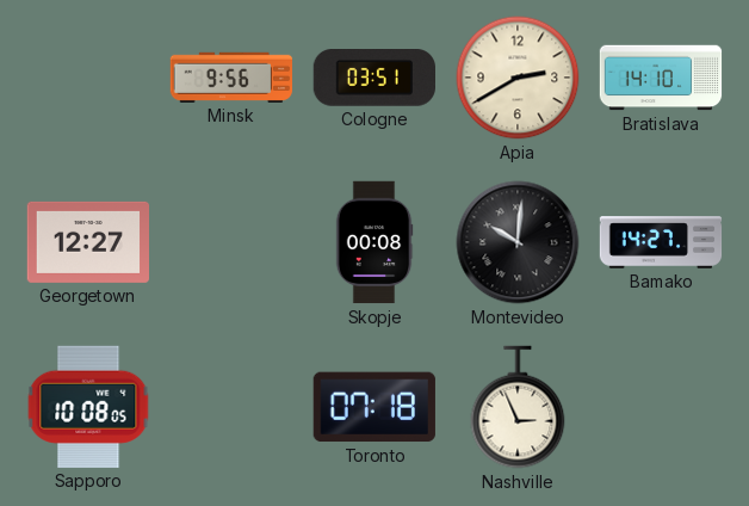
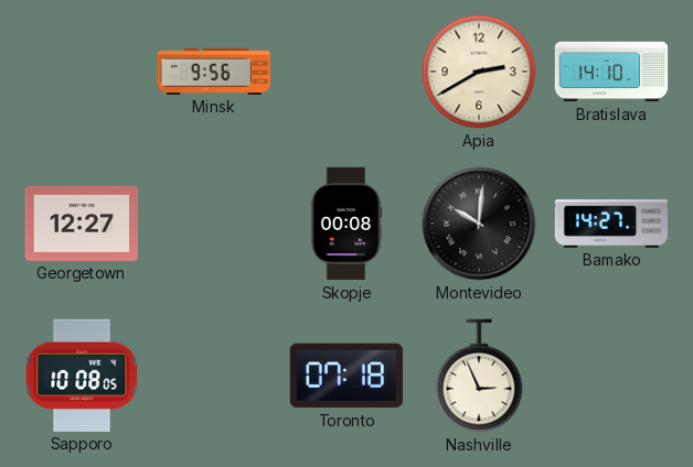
Cologne: 03:51 -> none
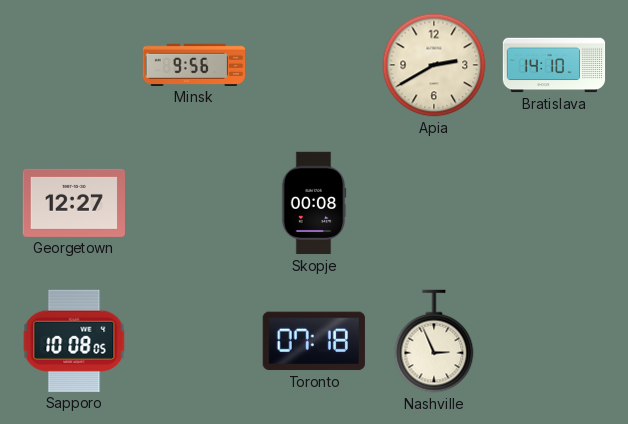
Montevideo: 10:01 -> none
Bamako: 14:27 -> none
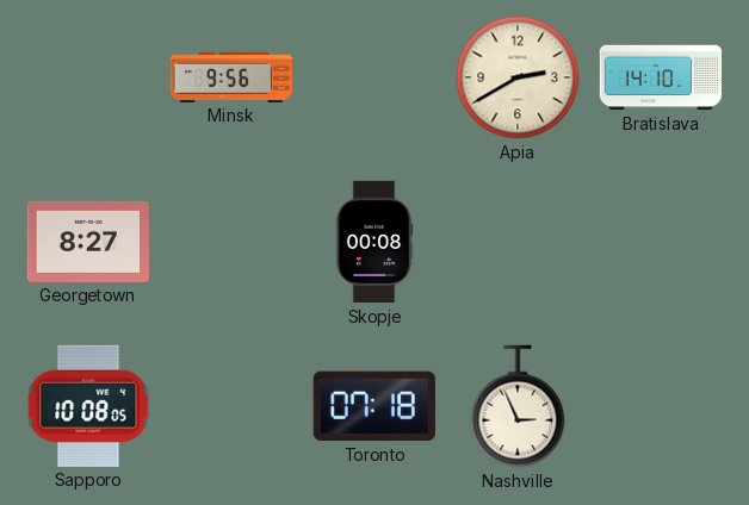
Georgetown: 12:27 -> 8:27
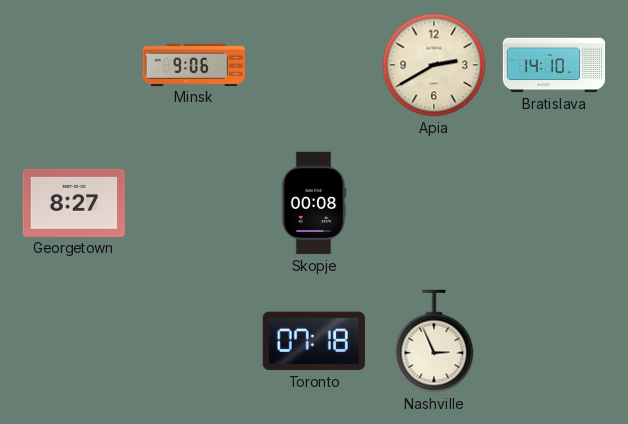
Minsk: 9:56 -> 9:06
Sapporo: 10:08 -> none
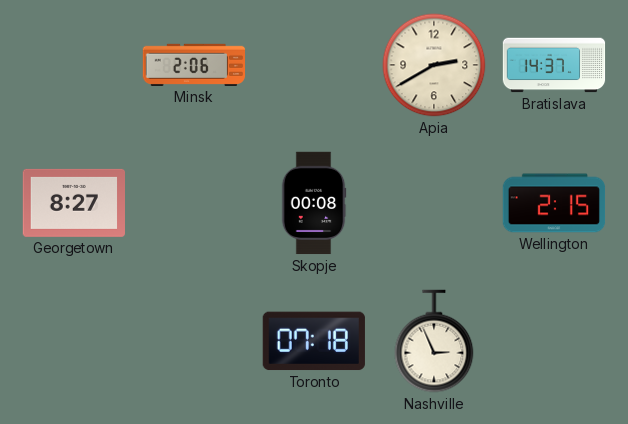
Minsk: 9:06 -> 2:06
Bratislava: 14:10 -> 14:37
Wellington: none -> 2:15
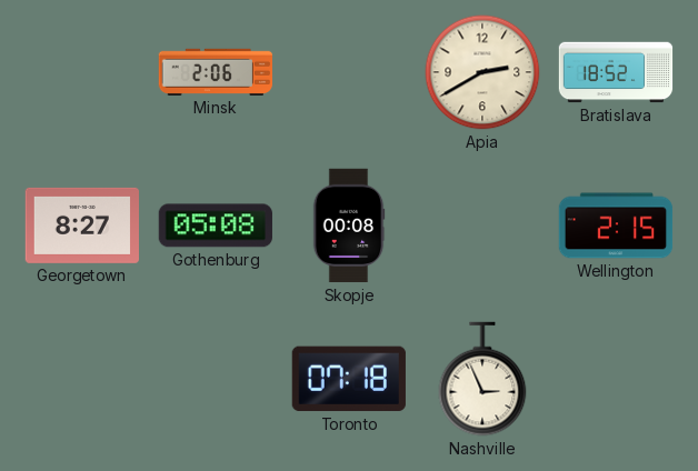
Bratislava: 14:37 -> 18:52
Gothenburg: none -> 05:08
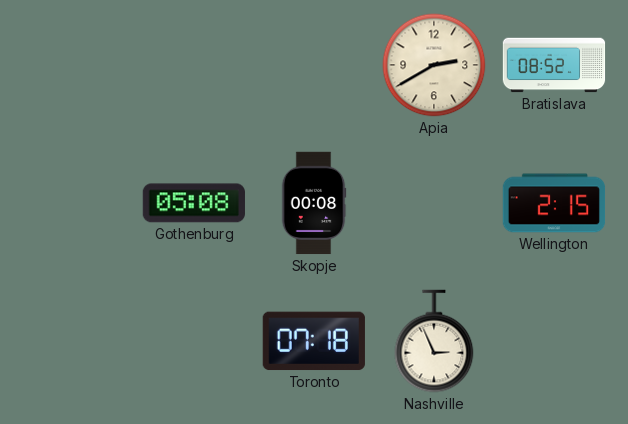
Minsk: 2:06 -> none
Bratislava: 18:52 -> 08:52
Georgetown: 8:27 -> none
